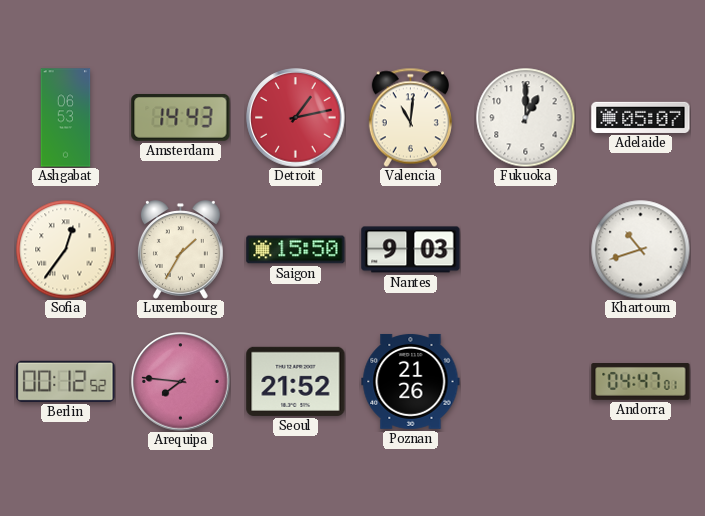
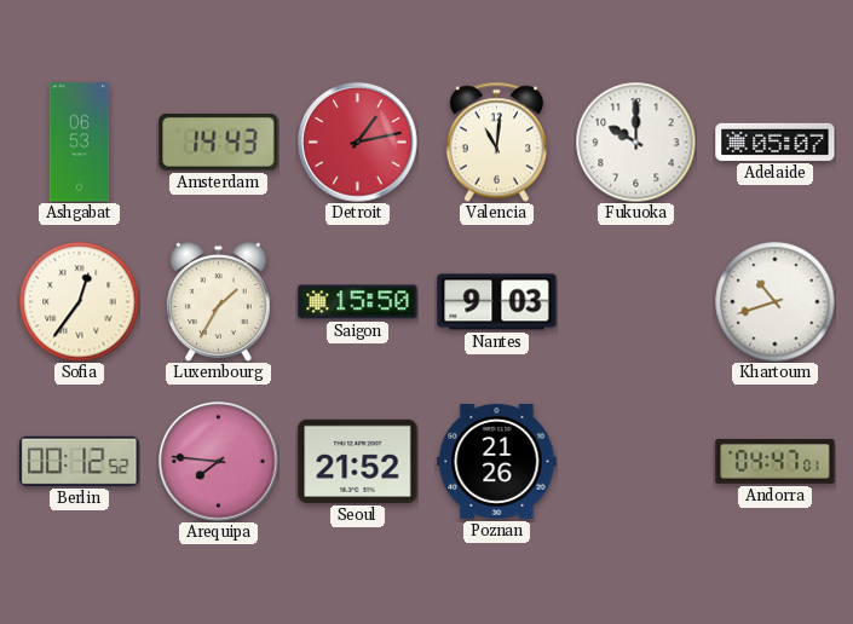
Fukuoka: 1:00 -> 10:00
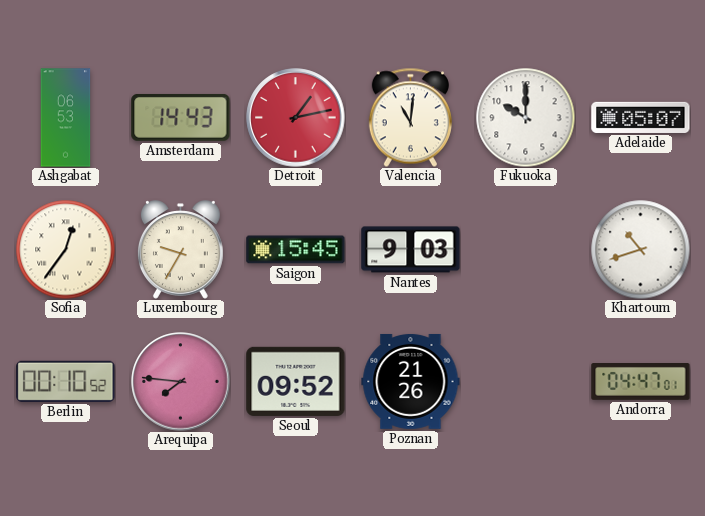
Luxembourg: 1:35 -> 9:35
Saigon: 15:50 -> 15:45
Berlin: 00:12 -> 00:10
Seoul: 21:52 -> 09:52
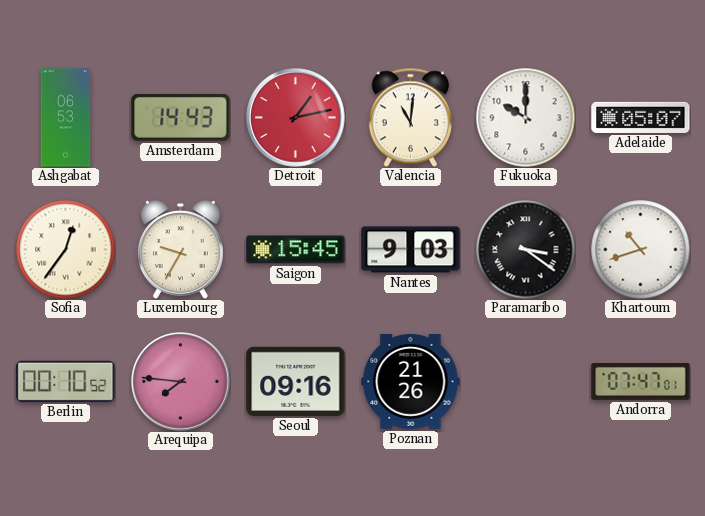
Paramaribo: none -> 3:21
Seoul: 09:52 -> 09:16
Andorra: 04:47 -> 07:47
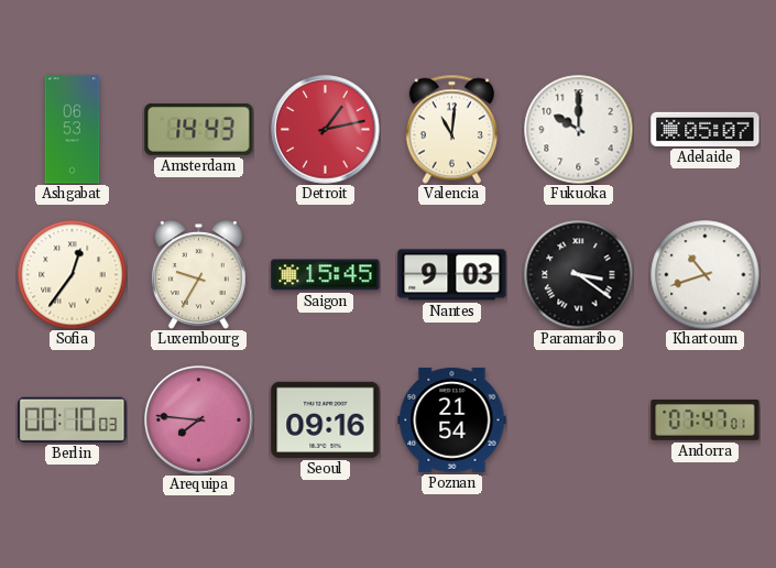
Berlin: 00:10:52 -> 00:10:03
Poznan: 21:26 -> 21:54
